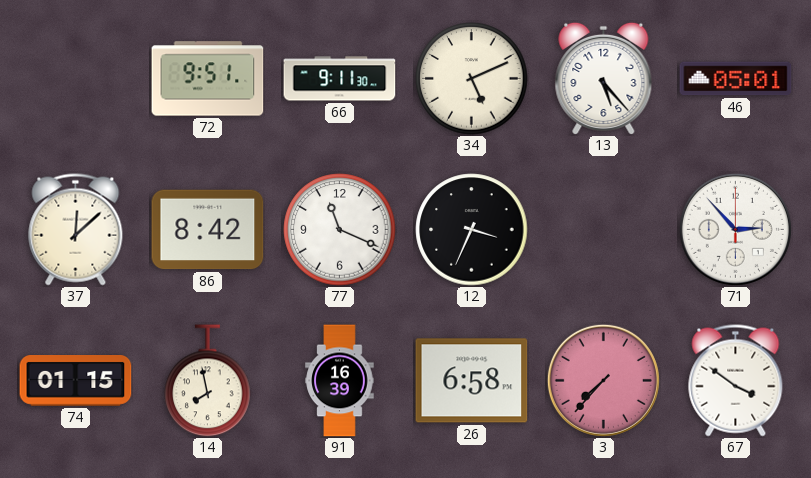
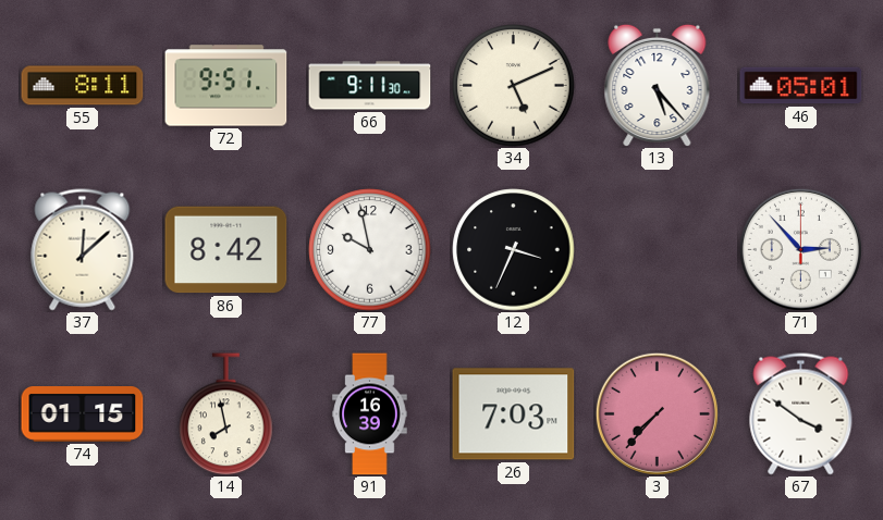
55: none -> 8:11
77: 11:19 -> 9:58
26: 6:58 -> 7:03
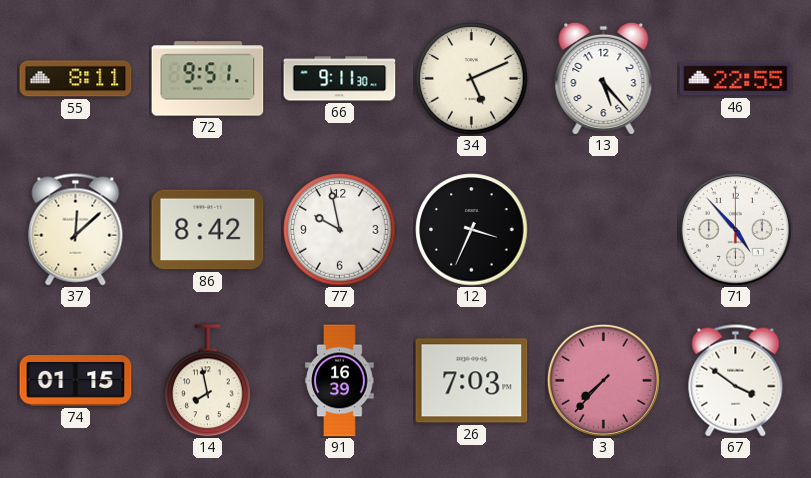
46: 05:01 -> 22:55
71: 2:53 -> 4:53
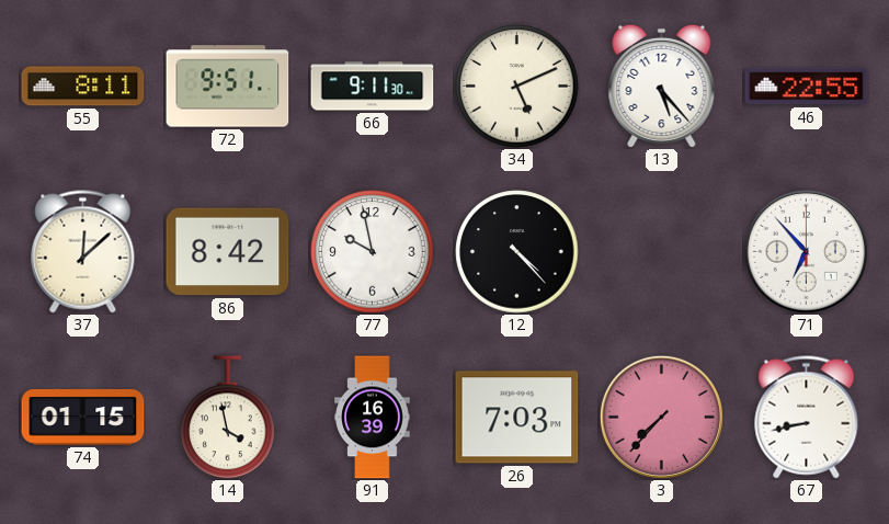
12: 3:34 -> 4:23
71: 4:53 -> 6:53
14: 7:58 -> 3:58
67: 3:51 -> 8:43
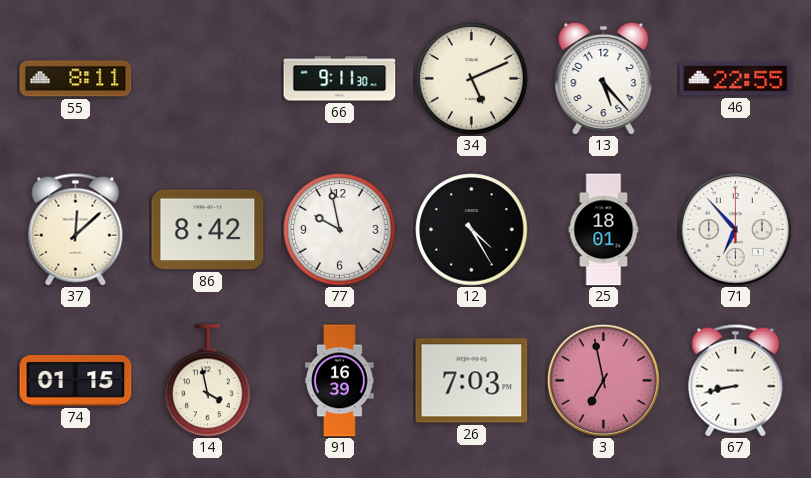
72: 9:51 -> none
12: 4:23 -> 4:25
25: none -> 18:01
3: 7:37 -> 6:58
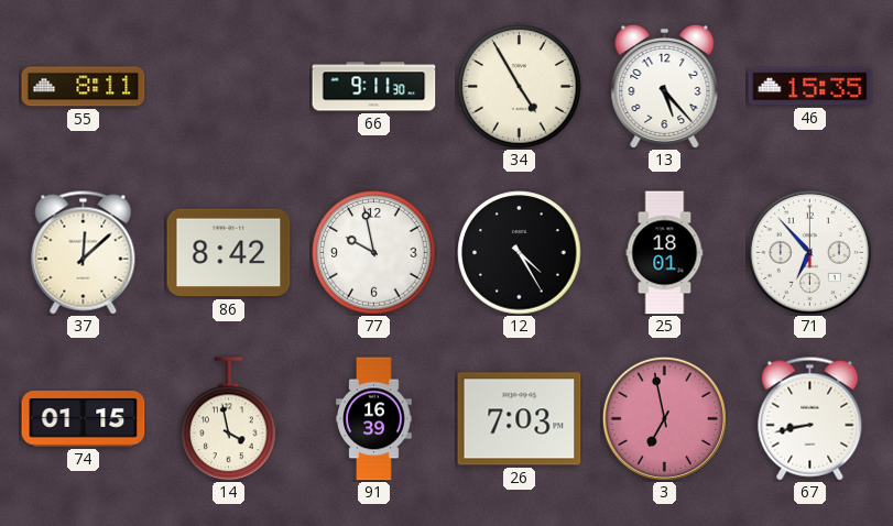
34: 5:11 -> 4:55
46: 22:55 -> 15:35
